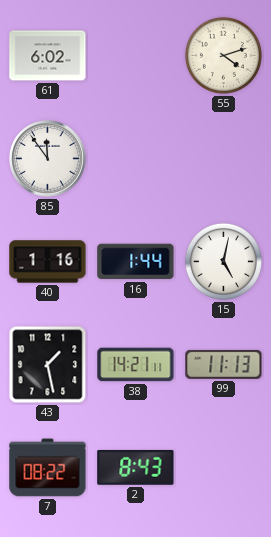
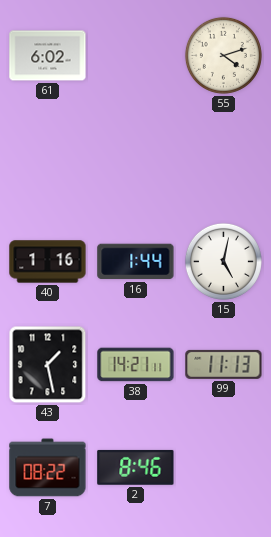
85: 11:54 -> none
2: 8:43 -> 8:46
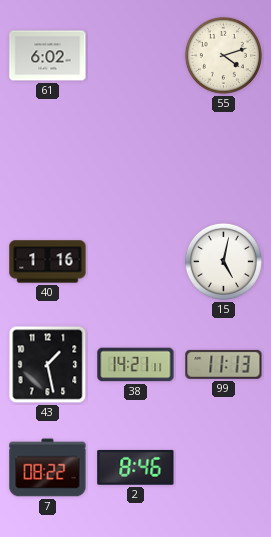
16: 1:44 -> none
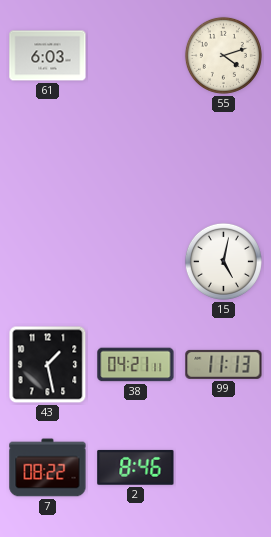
61: 6:02 -> 6:03
40: 1:16 -> none
38: 14:21 -> 04:21
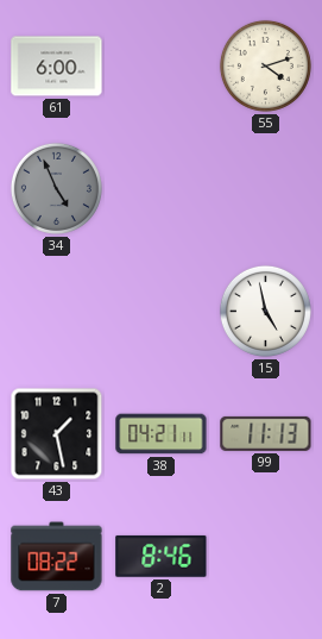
61: 6:03 -> 6:00
34: none -> 4:56
15: 5:02 -> 4:58
